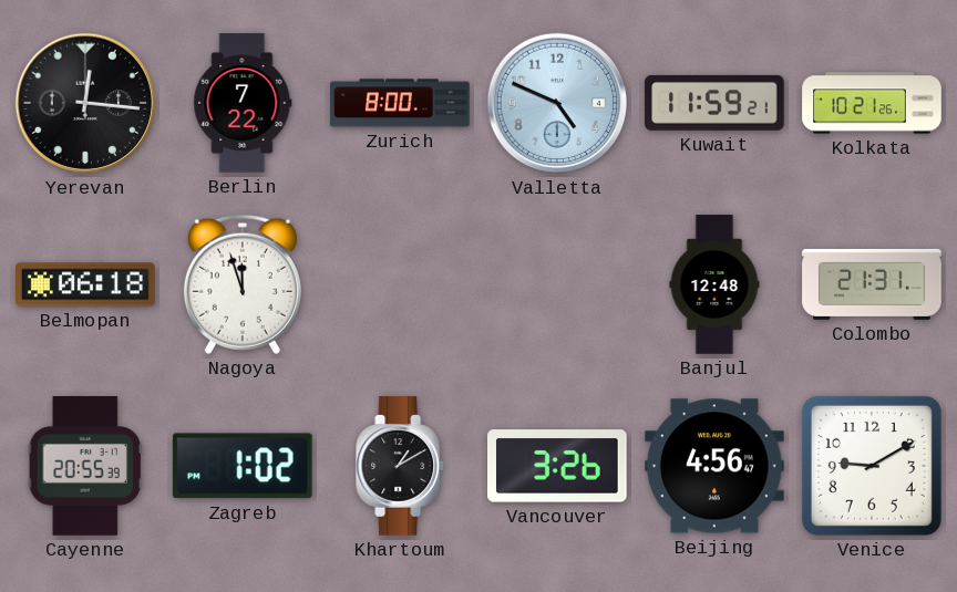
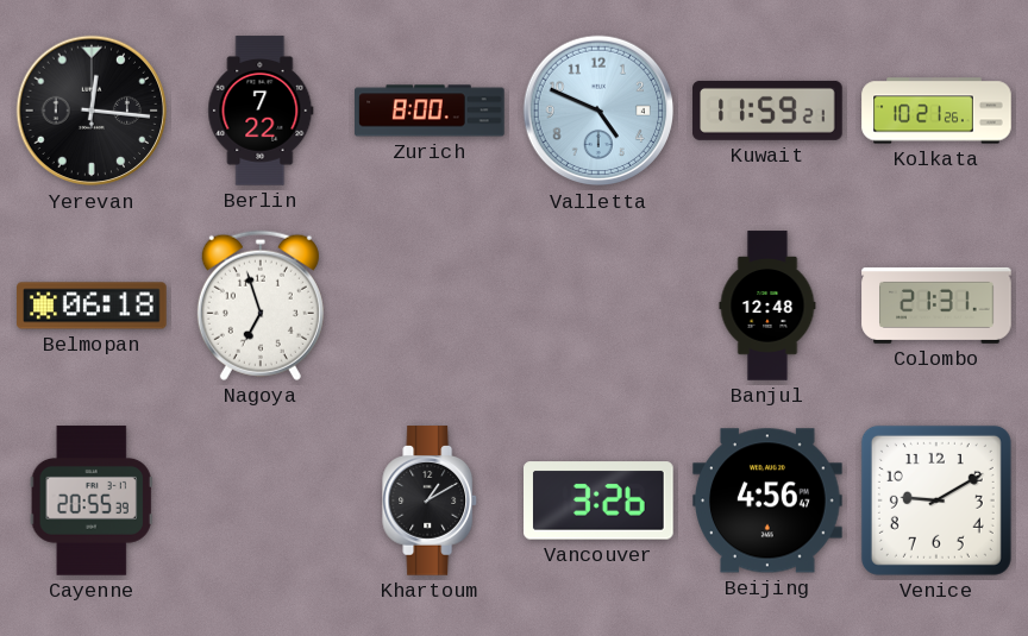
Nagoya: 11:57 -> 6:57
Zagreb: 1:02 -> none
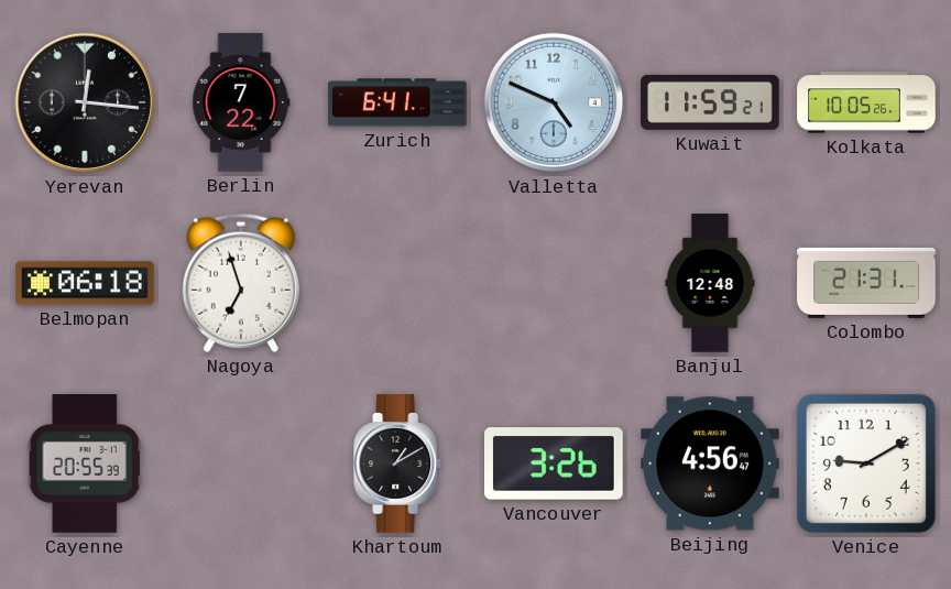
Zurich: 8:00 -> 6:41
Kolkata: 10:21 -> 10:05
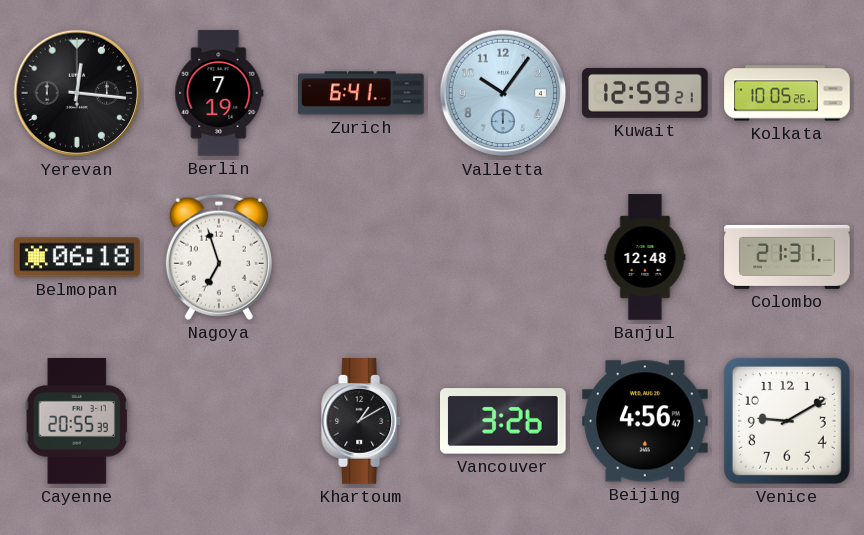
Berlin: 7:22 -> 7:19
Valletta: 4:49 -> 10:06
Kuwait: 11:59 -> 12:59
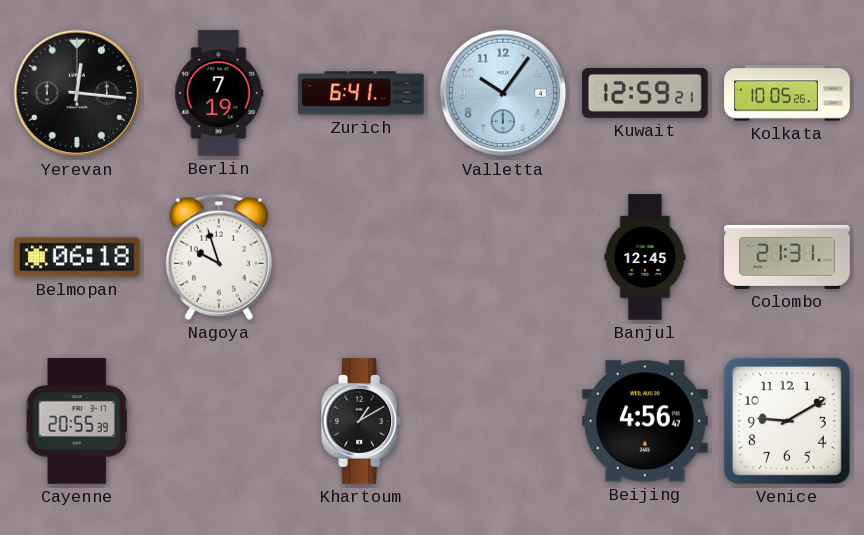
Nagoya: 6:57 -> 9:57
Banjul: 12:48 -> 12:45
Vancouver: 3:26 -> none
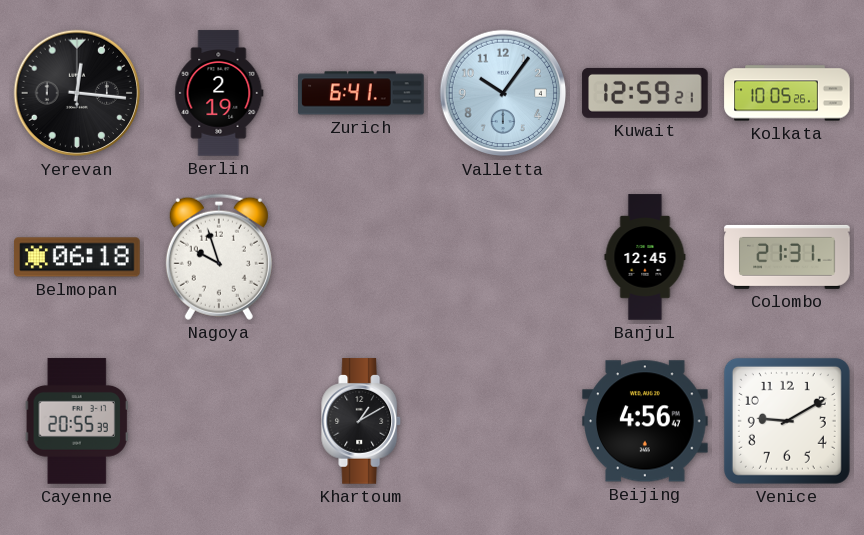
Berlin: 7:19 -> 2:19
